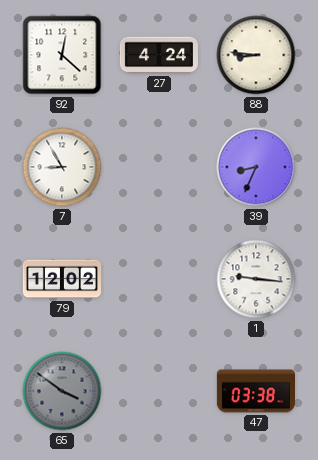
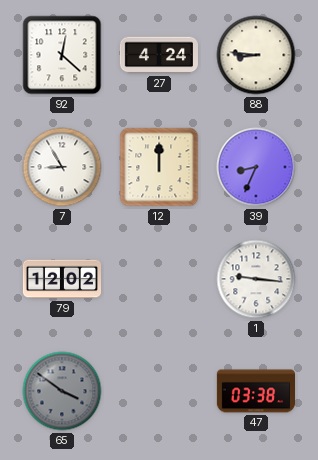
12: none -> 12:00
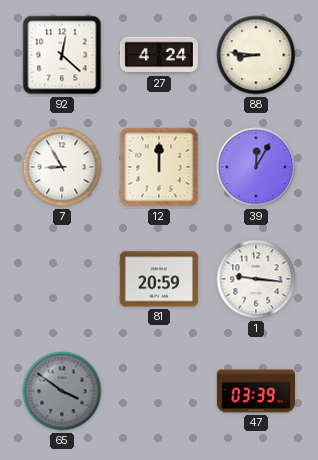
39: 8:34 -> 12:05
79: 12:02 -> none
81: none -> 20:59
47: 03:38 -> 03:39
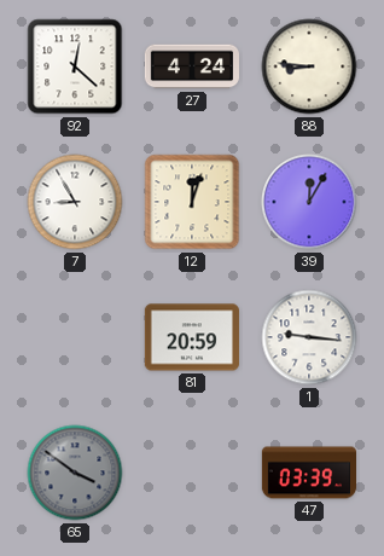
12: 12:00 -> 12:03
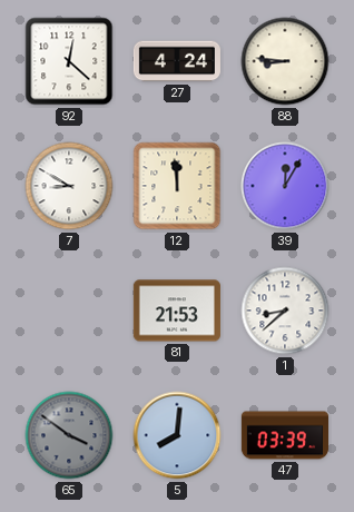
7: 8:55 -> 8:50
12: 12:03 -> 11:59
81: 20:59 -> 21:53
1: 9:16 -> 8:38
5: none -> 8:01
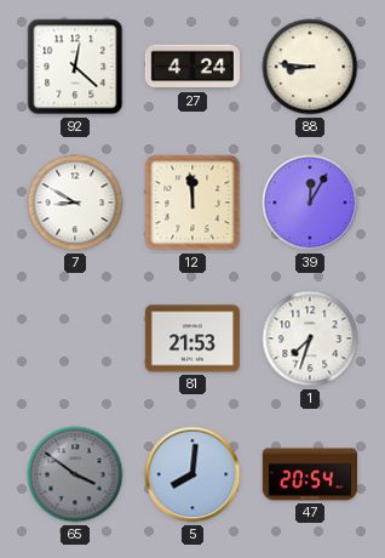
1: 8:38 -> 7:33
47: 03:39 -> 20:54
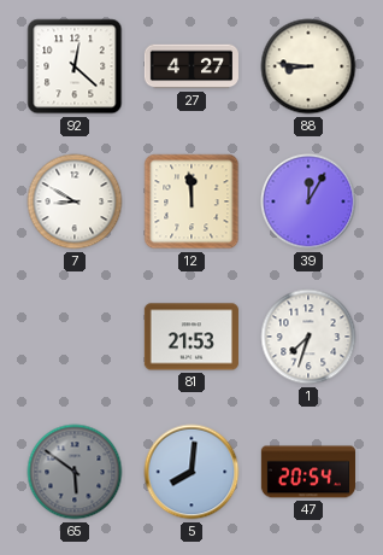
27: 4:24 -> 4:27
65: 3:51 -> 5:51
